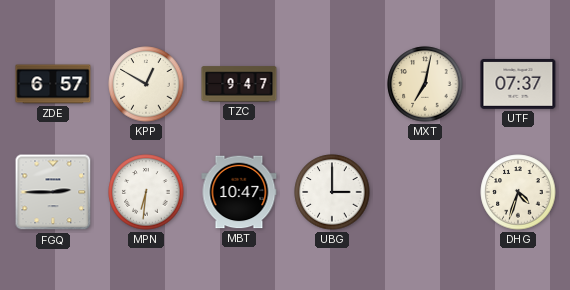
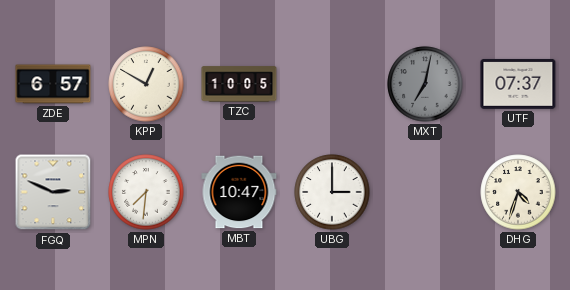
TZC: 9:47 -> 10:05
MXT dial: cream -> grey
FGQ: 2:45 -> 2:49
MPN: 6:31 -> 7:31
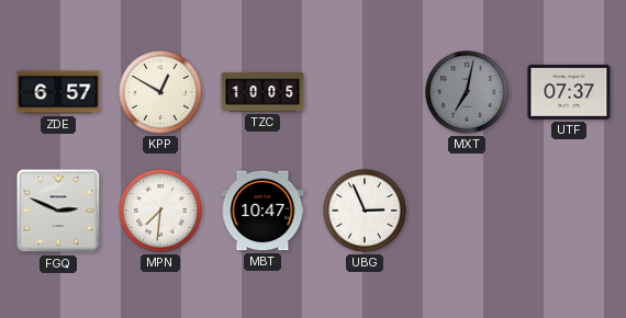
UBG: 3:00 -> 2:56
DHG: 4:33 -> none
